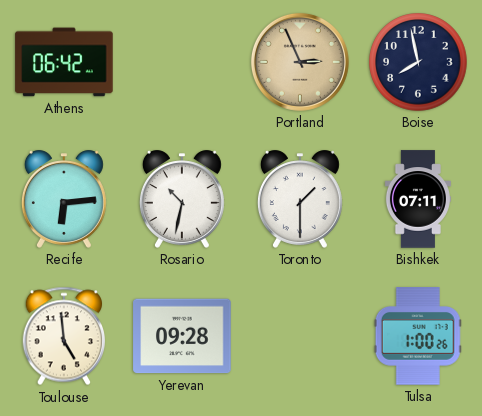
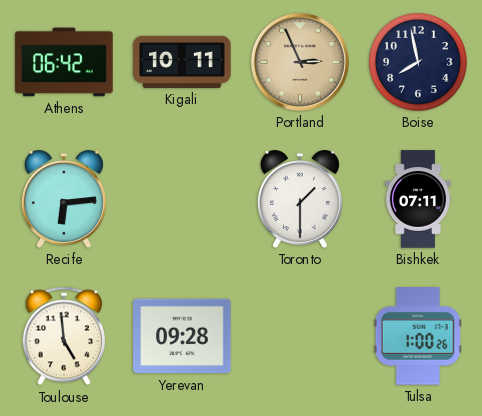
Kigali: none -> 10:11
Rosario: 10:32 -> none
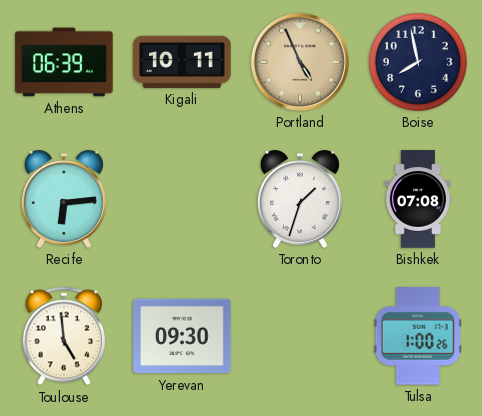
Athens: 06:42 -> 06:39
Portland: 2:56 -> 4:56
Toronto: 1:30 -> 1:33
Bishkek: 07:11 -> 07:08
Yerevan: 09:28 -> 09:30
